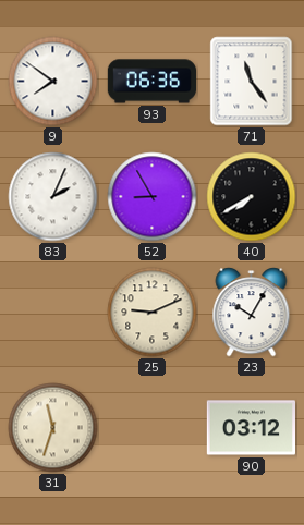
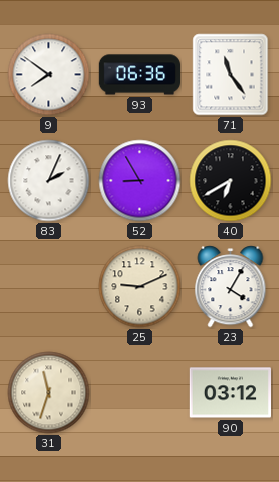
40: 7:40 -> 6:40
23: 10:05 -> 4:05
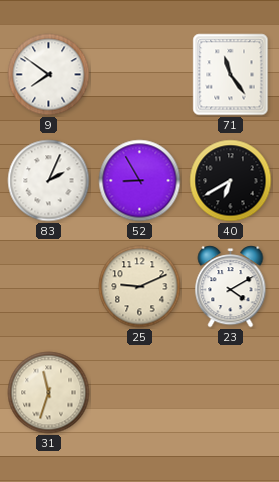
93: 06:36 -> none
23: 4:05 -> 4:10
90: 03:12 -> none
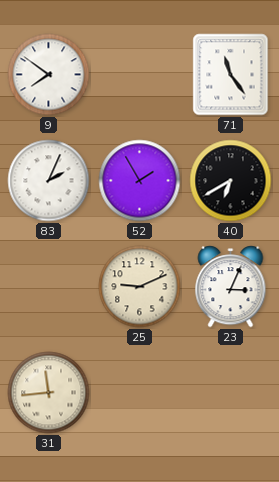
52: 8:55 -> 1:55
23: 4:10 -> 3:04
31: 11:33 -> 11:44
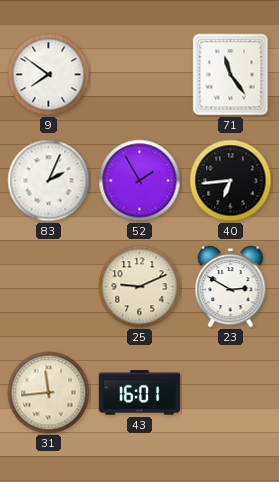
40: 6:40 -> 6:44
23: 3:04 -> 2:50
43: none -> 16:01
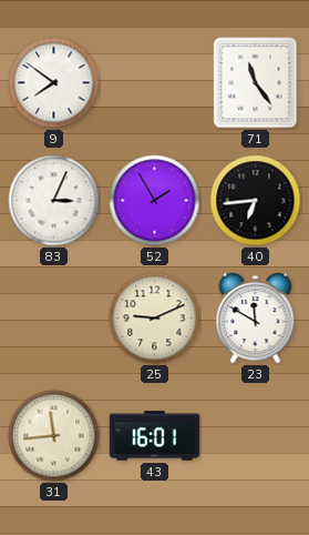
83: 2:04 -> 3:04
23: 2:50 -> 11:50
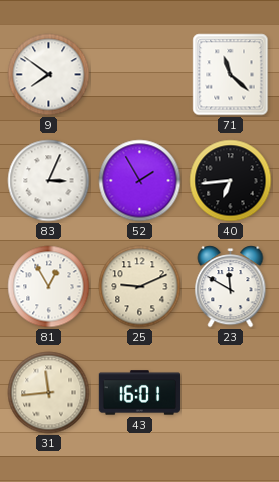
71: 11:24 -> 11:22
81: none -> 12:55
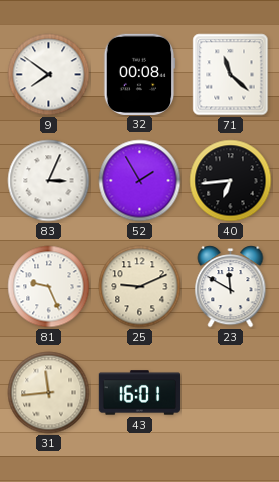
32: none -> 00:08
81: 12:55 -> 9:26
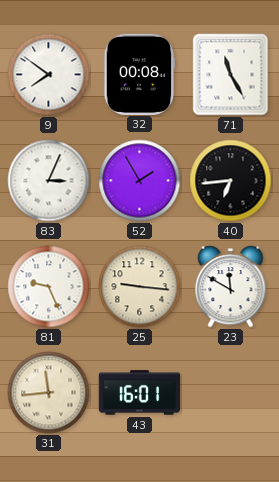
71: 11:22 -> 11:25
25: 9:11 -> 9:16
